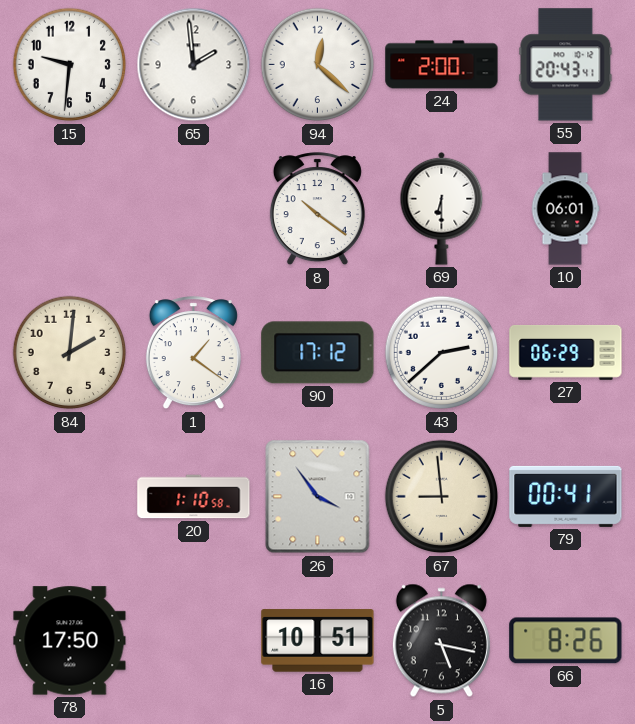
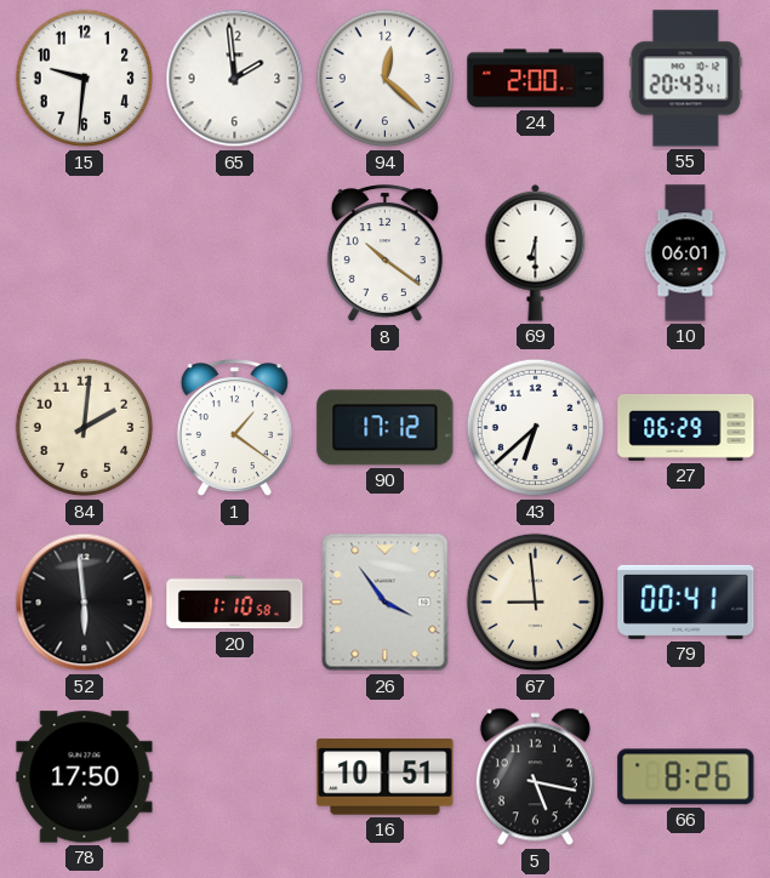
43: 2:38 -> 6:38
52: none -> 5:59
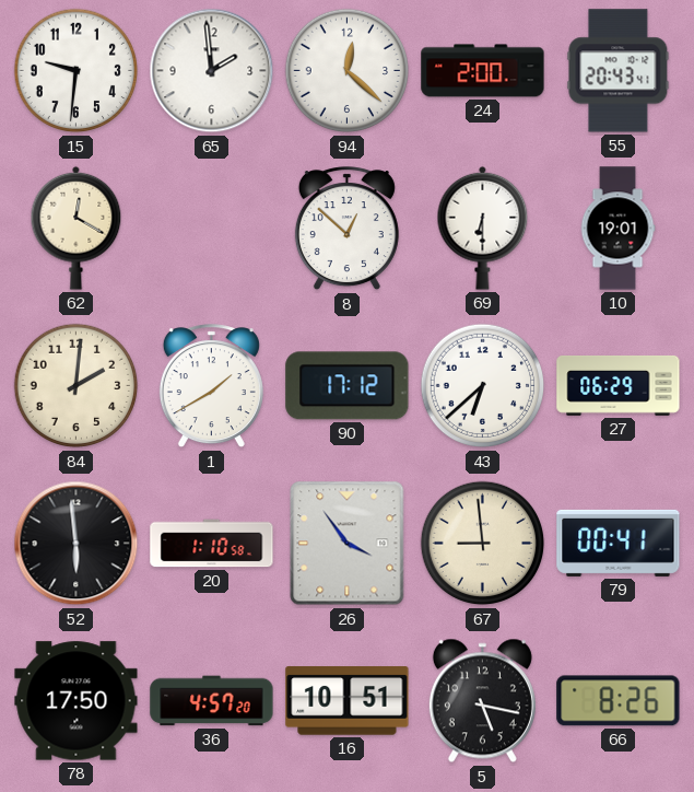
62: none -> 12:20
8: 10:21 -> 12:52
10: 06:01 -> 19:01
1: 1:21 -> 1:40
36: none -> 4:57
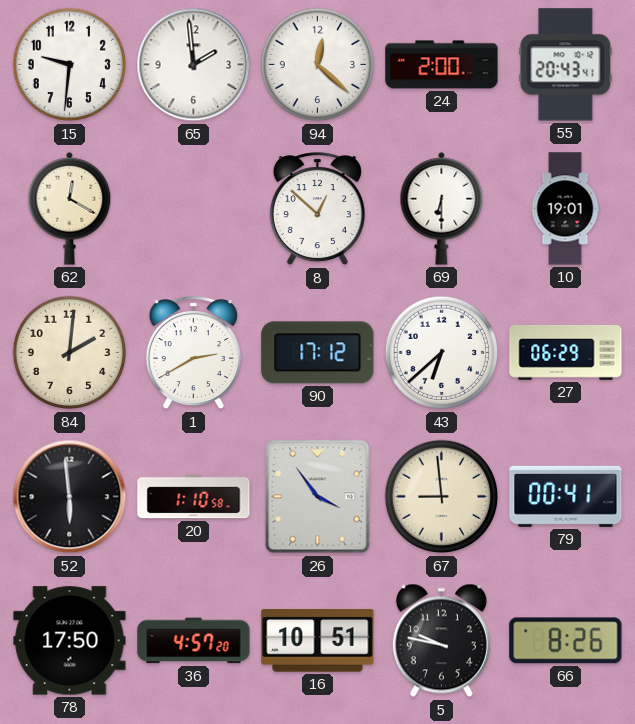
1: 1:40 -> 2:40
5: 5:17 -> 9:47
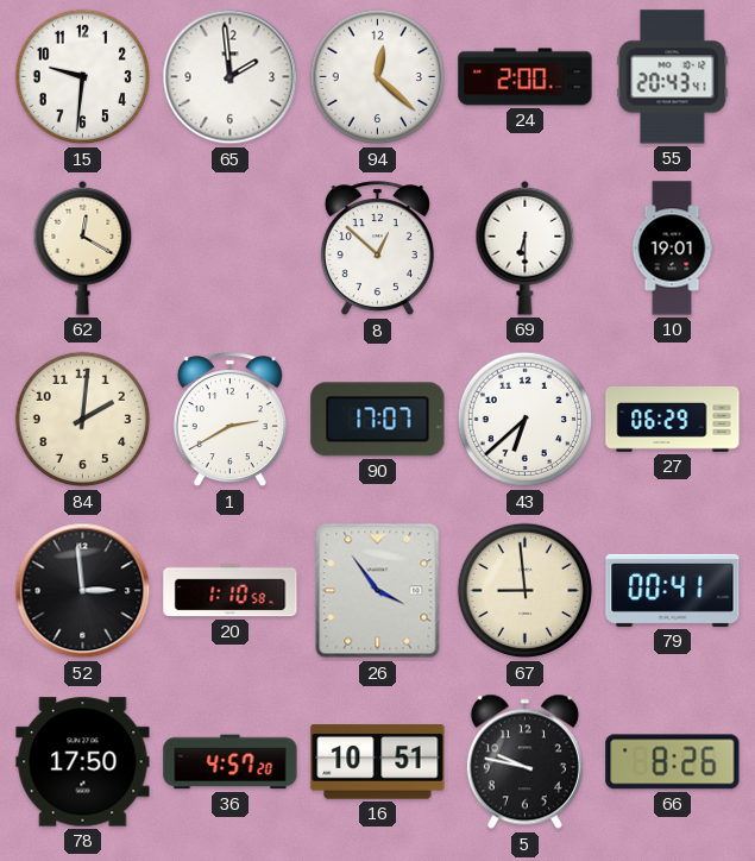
90: 17:12 -> 17:07
52: 5:59 -> 2:59
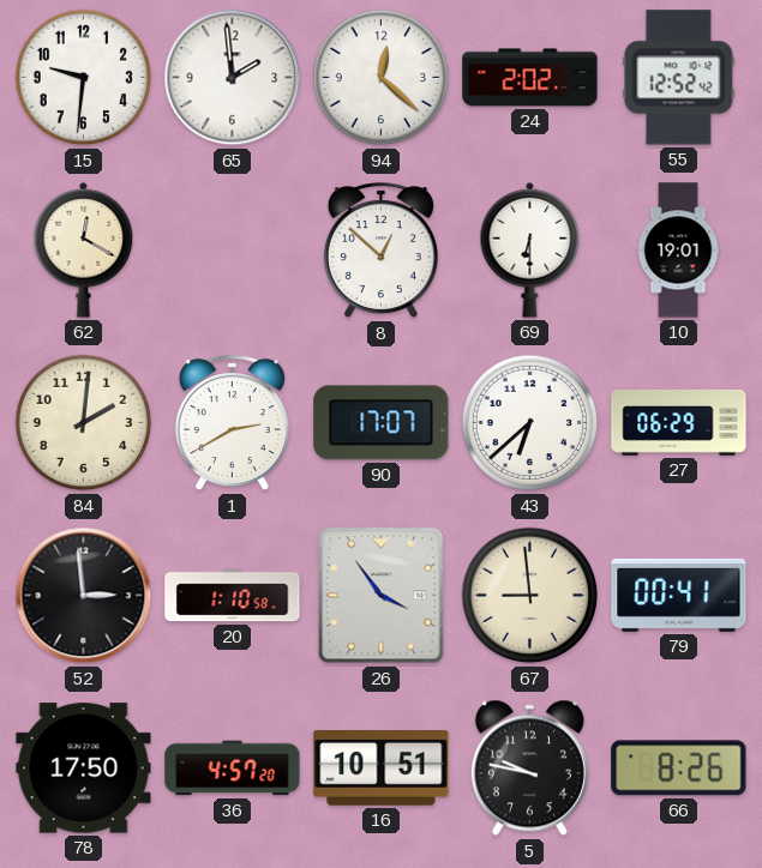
24: 2:00 -> 2:02
55: 20:43 -> 12:52
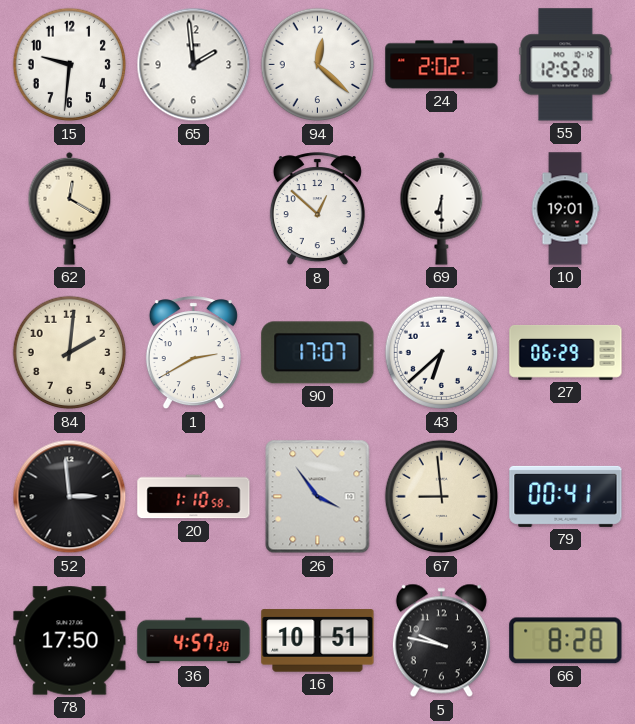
55: 12:52:42 -> 12:52:08
66: 8:26 -> 8:28
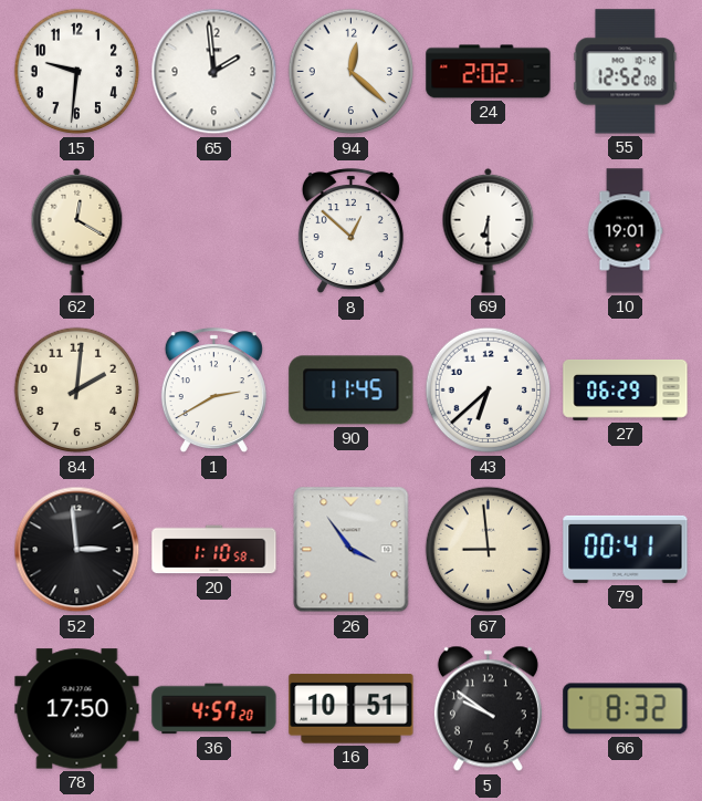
90: 17:07 -> 11:45
5: 9:47 -> 9:51
66: 8:28 -> 8:32
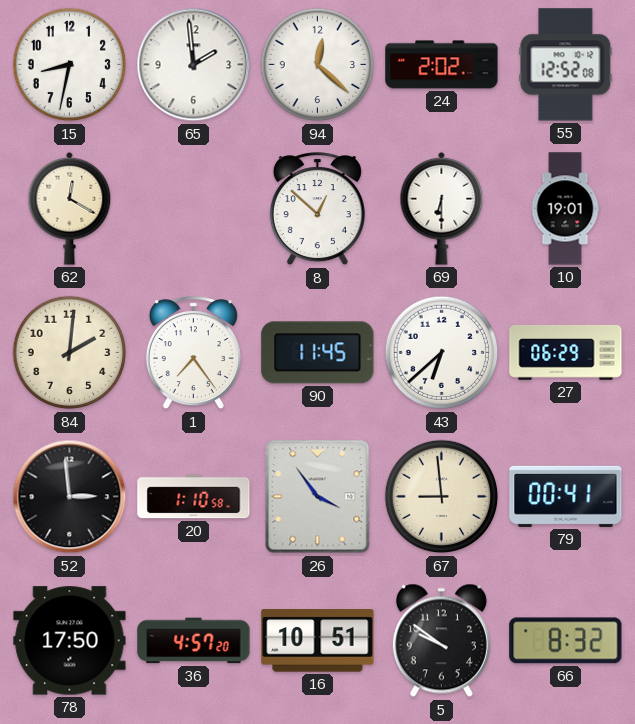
15: 9:31 -> 8:32
1: 2:40 -> 7:24
